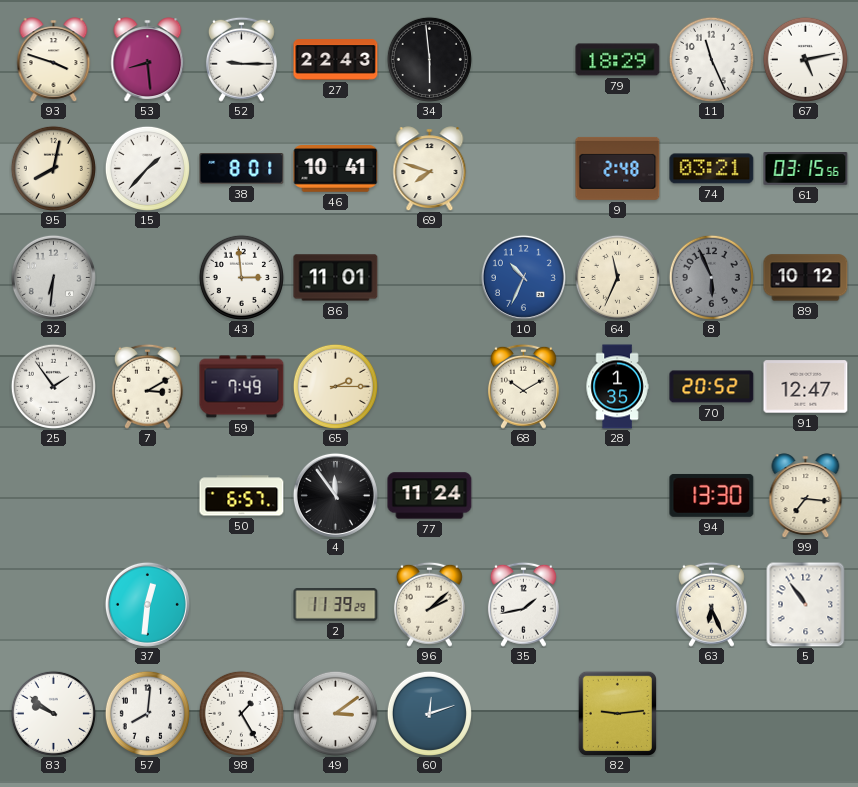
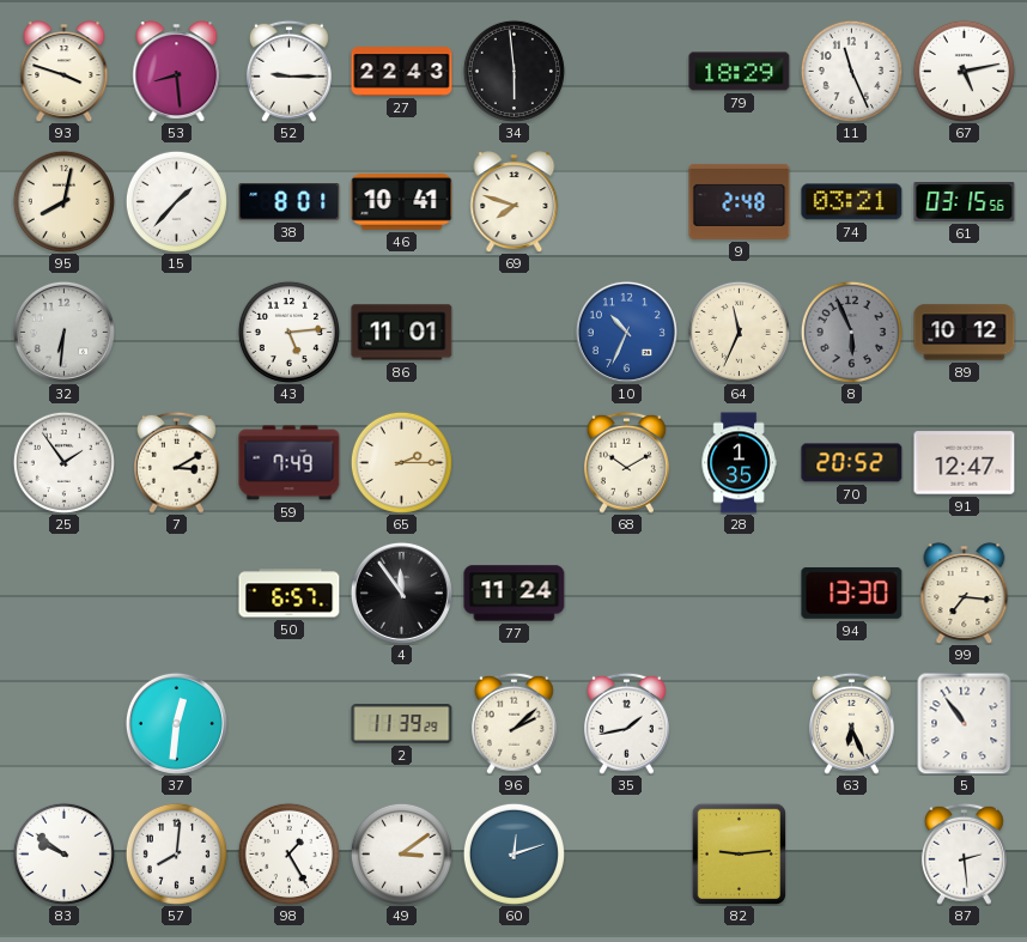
43: 2:59 -> 5:14
87: none -> 2:29
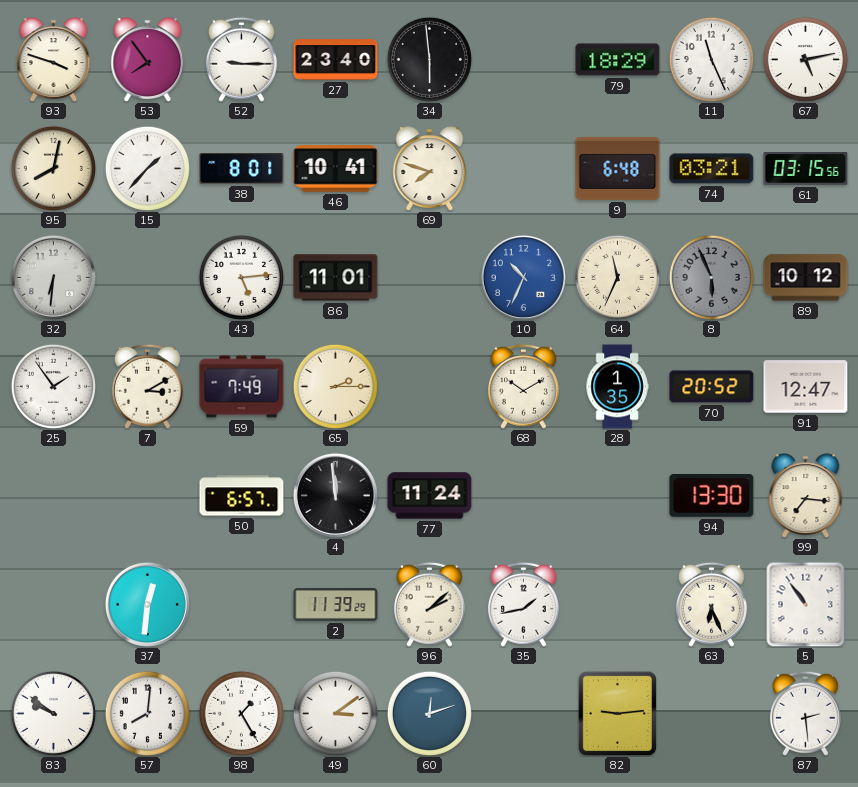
53: 8:29 -> 7:54
27: 22:43 -> 23:40
9: 2:48 -> 6:48
4: 11:54 -> 11:59
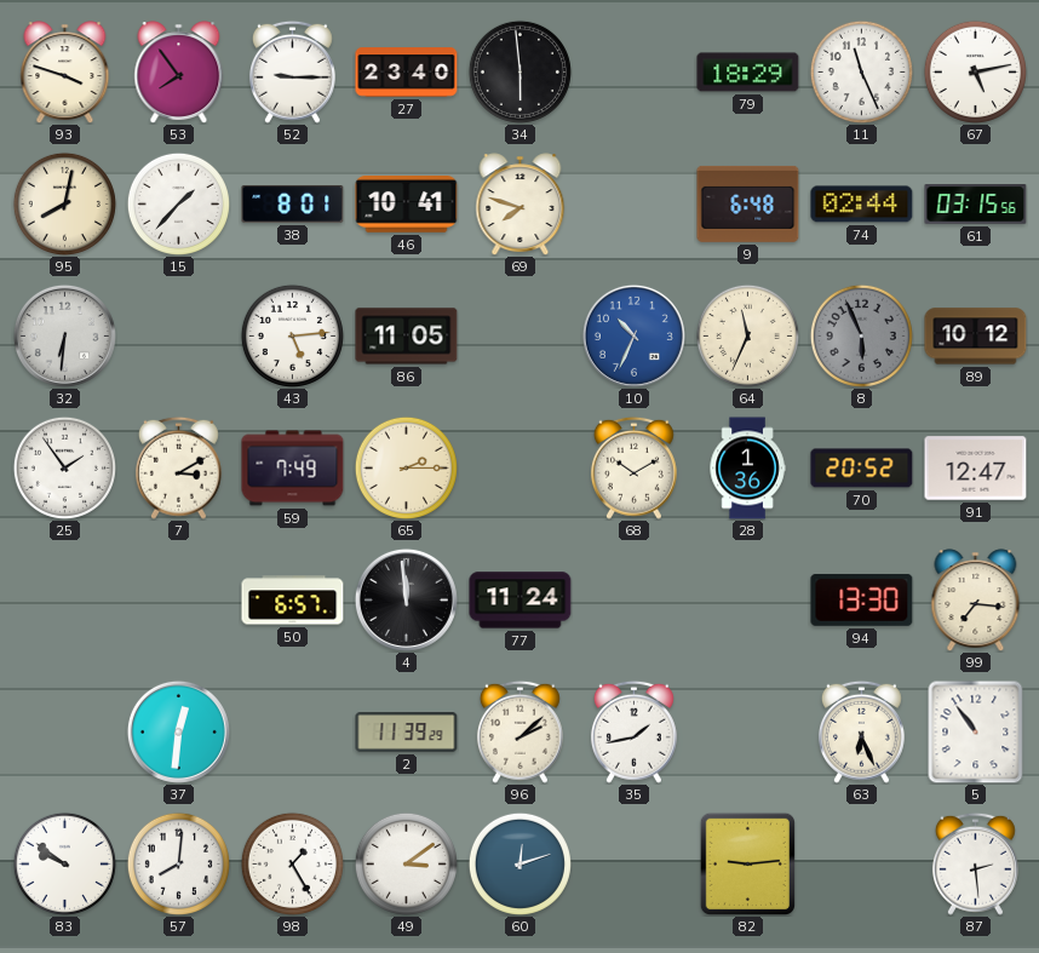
74: 03:21 -> 02:44
86: 11:01 -> 11:05
28: 1:35 -> 1:36
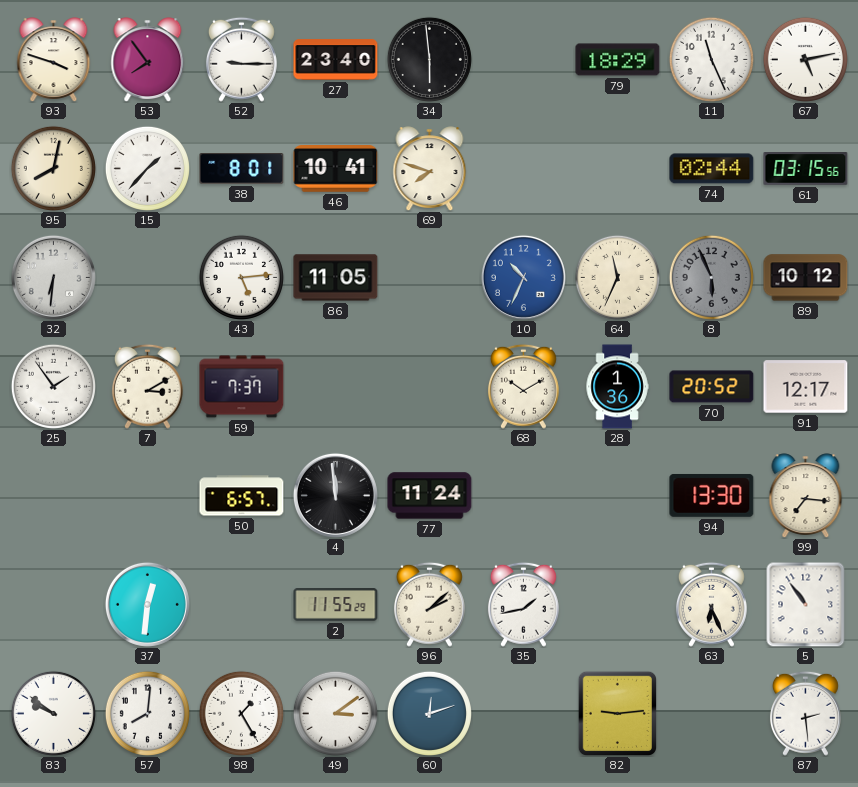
9: 6:48 -> none
59: 7:49 -> 7:37
65: 2:15 -> none
91: 12:47 -> 12:17
2: 11:39 -> 11:55
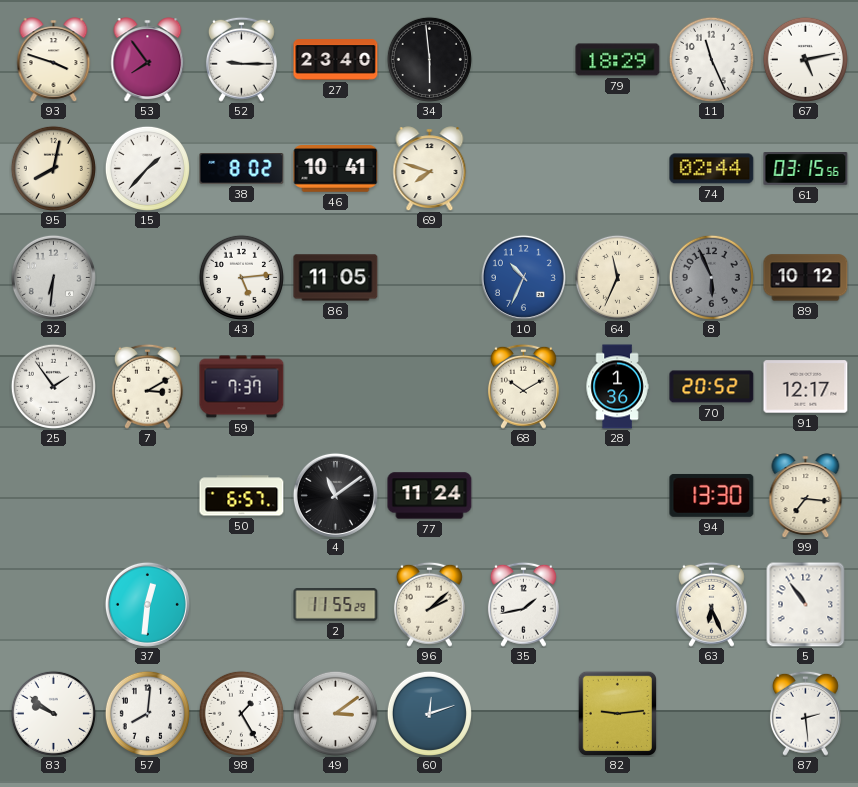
38: 8:01 -> 8:02
4: 11:59 -> 11:09
